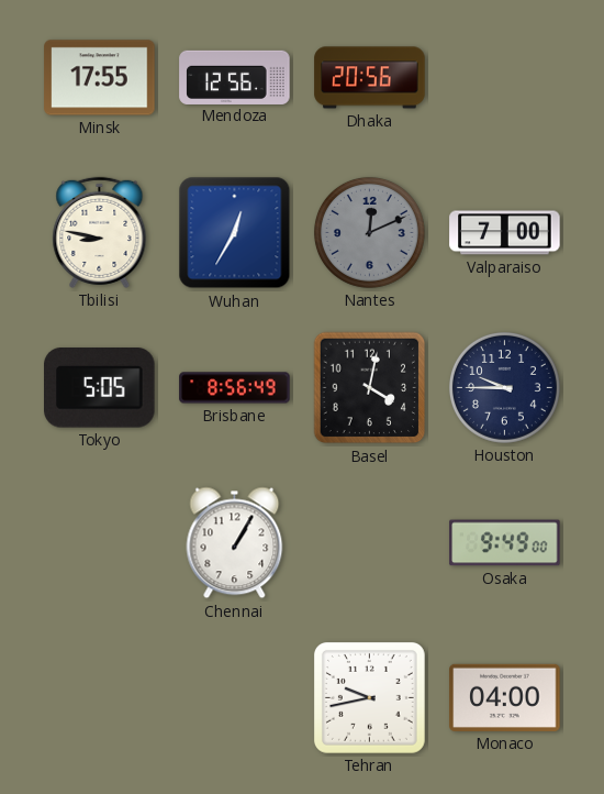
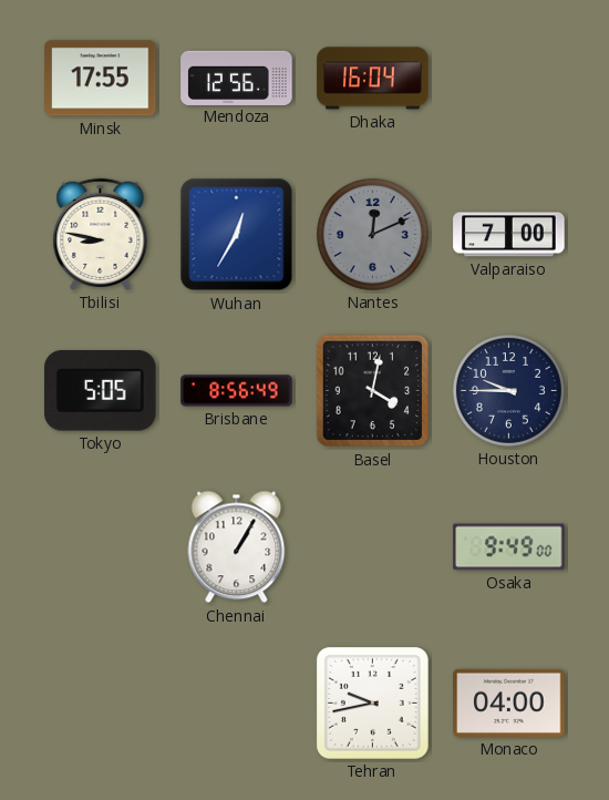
Dhaka: 20:56 -> 16:04
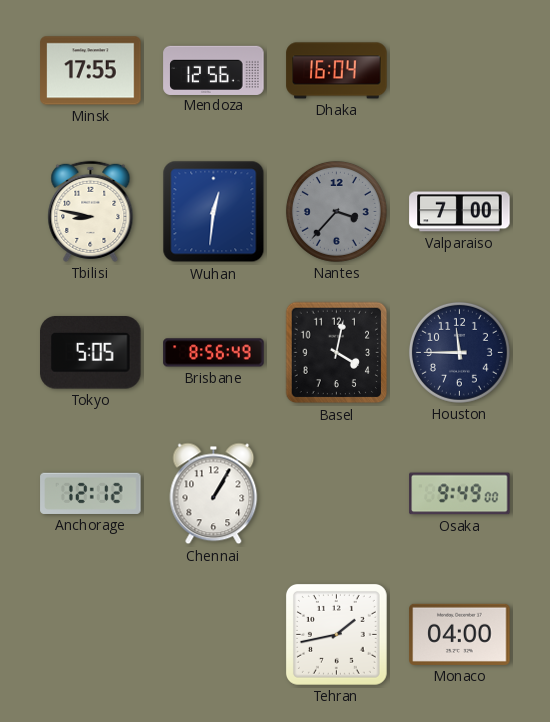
Wuhan: 12:35 -> 12:31
Nantes: 12:11 -> 3:37
Houston: 9:45 -> 11:45
Anchorage: none -> 12:12
Tehran: 9:43 -> 1:43
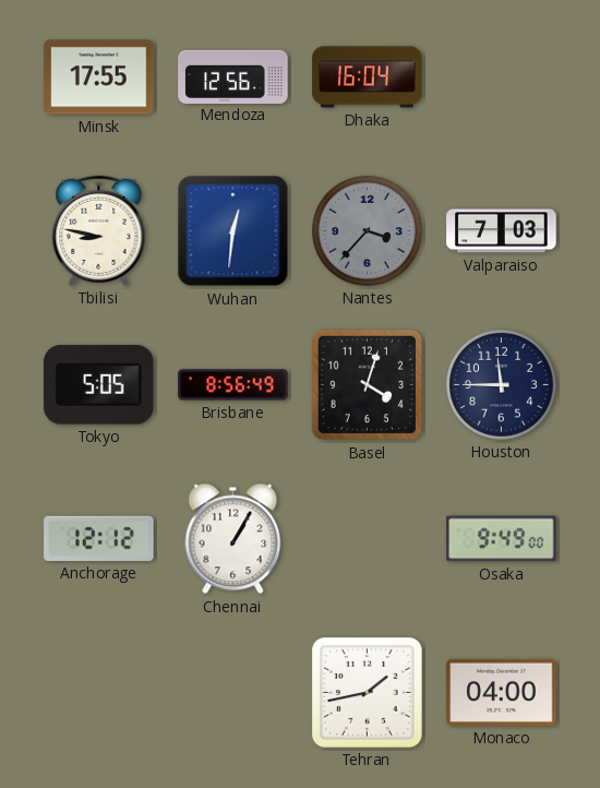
Valparaiso: 7:00 -> 7:03
Basel: 4:02 -> 4:03
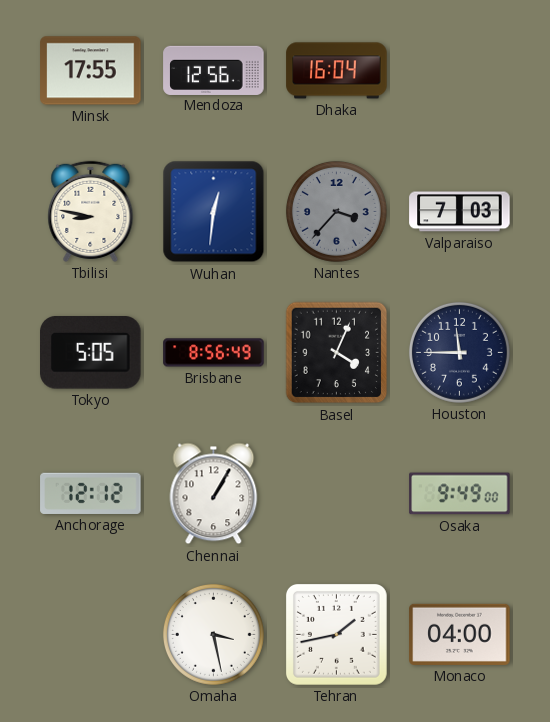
Basel: 4:03 -> 4:04
Omaha: none -> 3:28
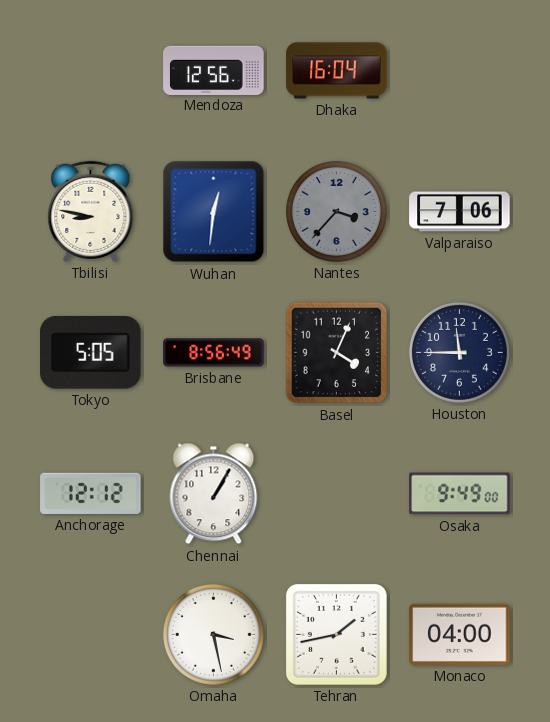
Minsk: 17:55 -> none
Valparaiso: 7:03 -> 7:06
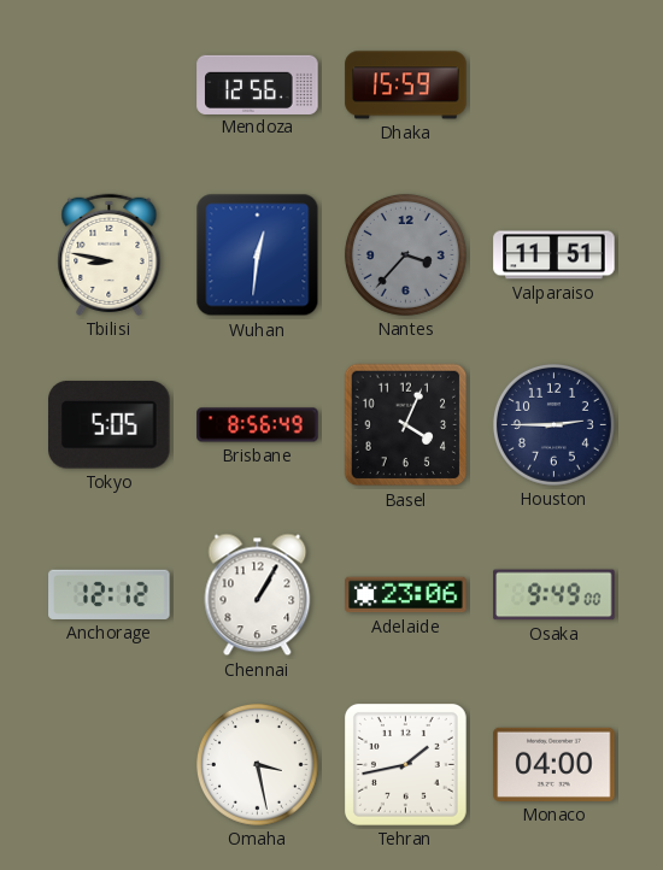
Dhaka: 16:04 -> 15:59
Valparaiso: 7:06 -> 11:51
Houston: 11:45 -> 2:45
Adelaide: none -> 23:06
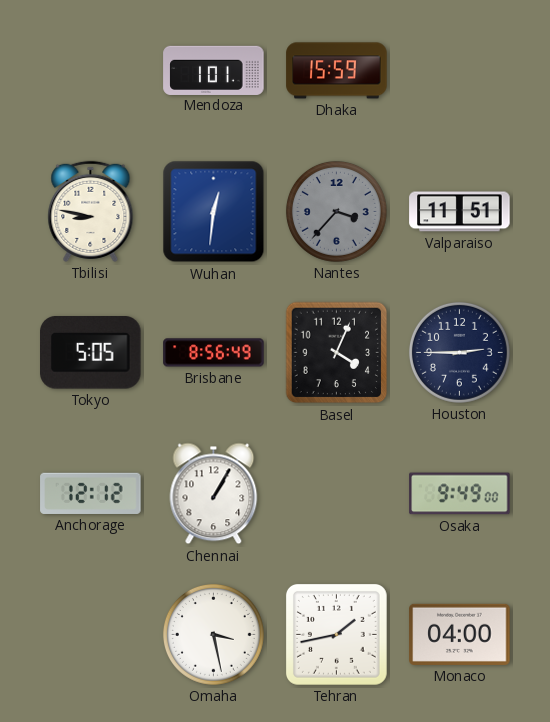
Mendoza: 12:56 -> 1:01
Adelaide: 23:06 -> none
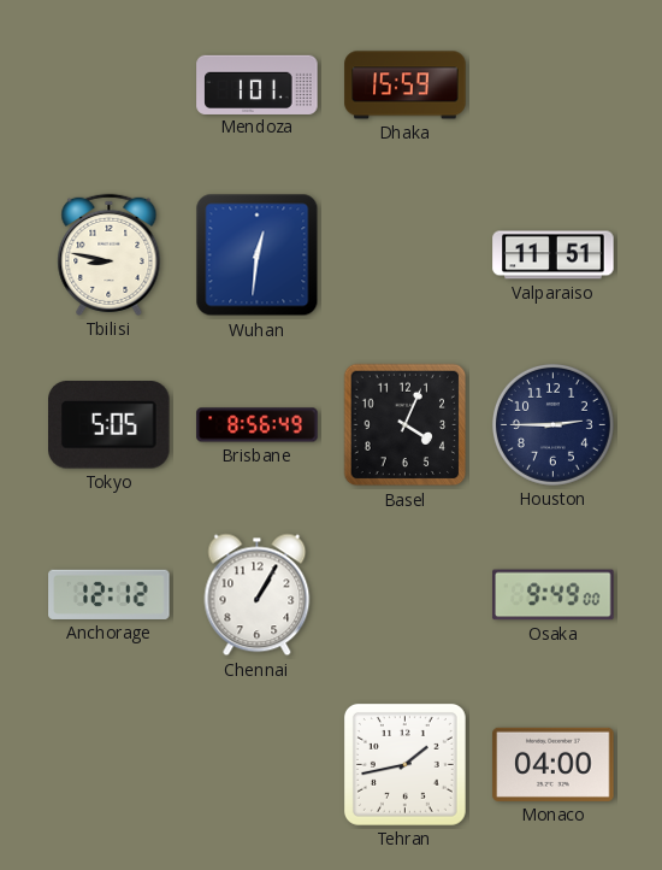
Nantes: 3:37 -> none
Omaha: 3:28 -> none
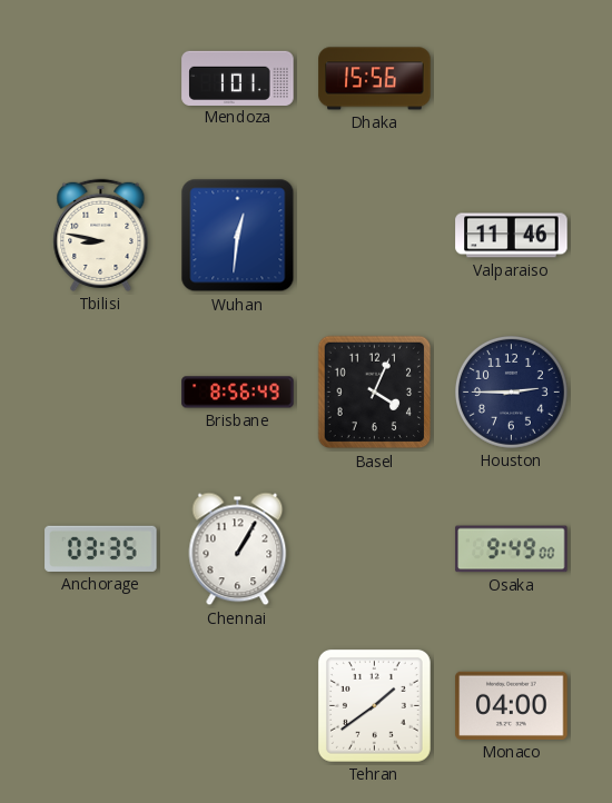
Dhaka: 15:59 -> 15:56
Valparaiso: 11:51 -> 11:46
Tokyo: 5:05 -> none
Anchorage: 12:12 -> 03:35
Tehran: 1:43 -> 1:39
